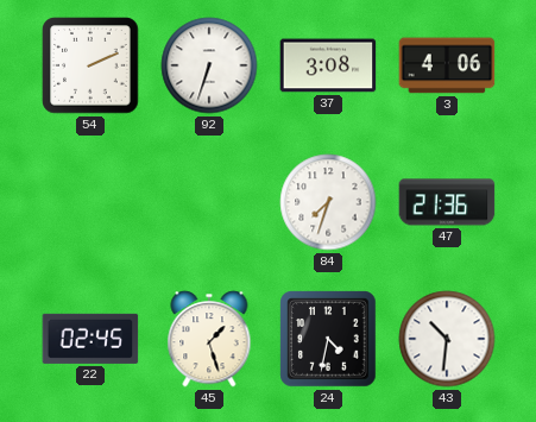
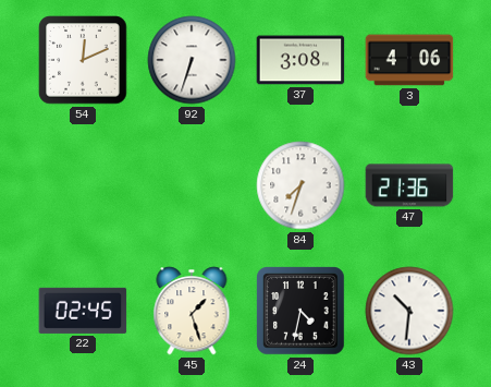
54: 2:11 -> 12:11
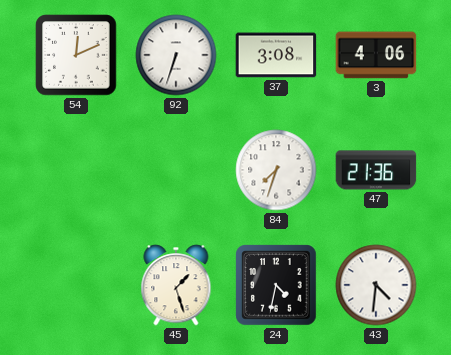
22: 02:45 -> none
43: 10:31 -> 4:31
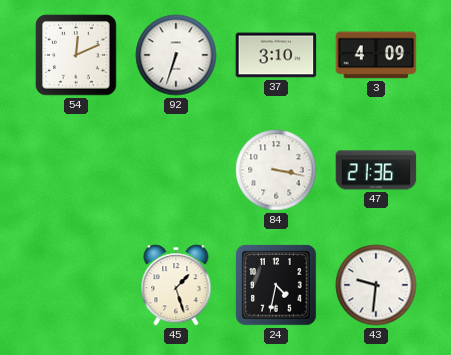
37: 3:08 -> 3:10
3: 4:06 -> 4:09
84: 7:33 -> 3:17
43: 4:31 -> 9:31
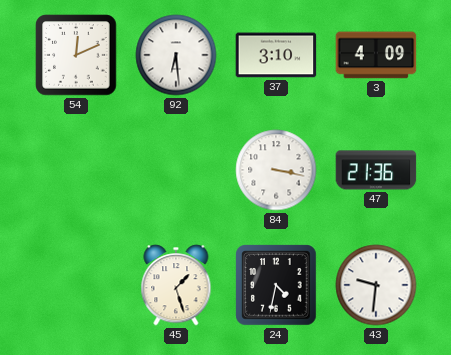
92: 6:33 -> 6:29
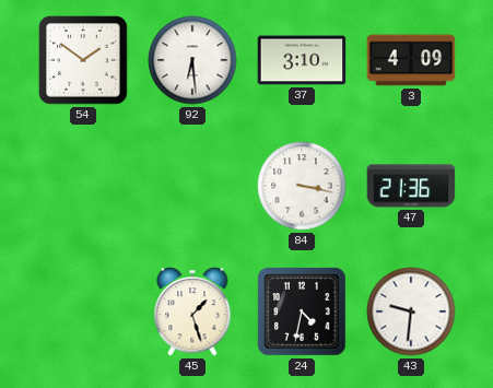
54: 12:11 -> 1:51
